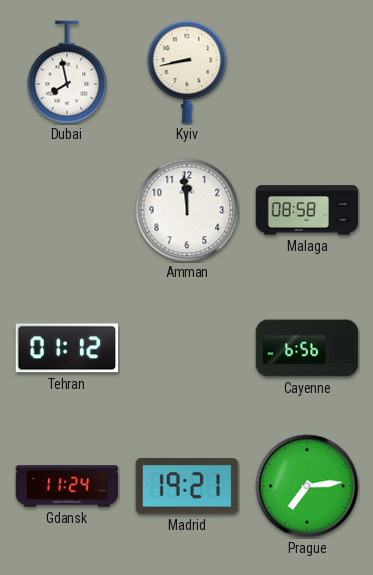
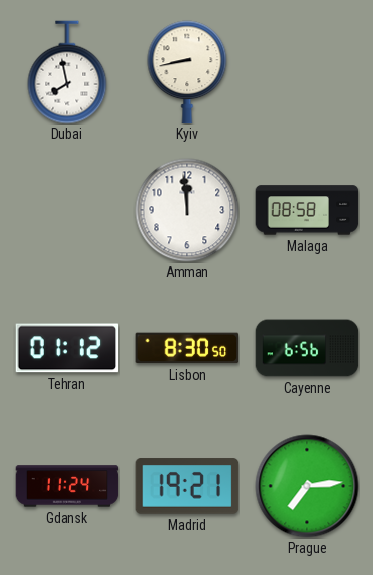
Lisbon: none -> 8:30
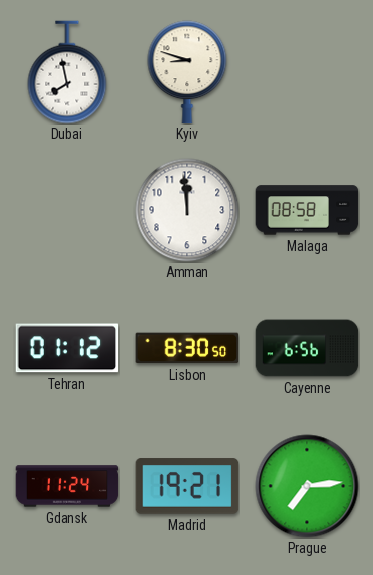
Kyiv: 8:43 -> 8:48
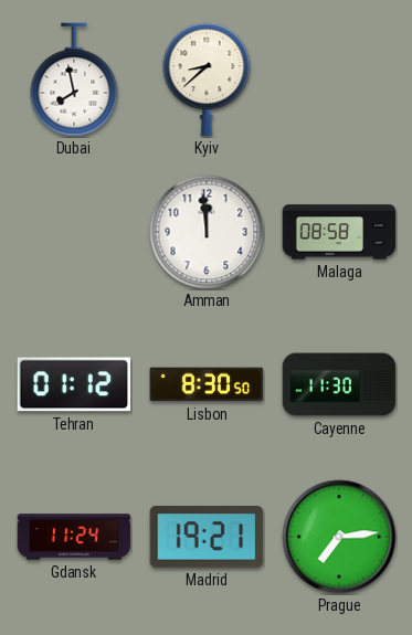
Kyiv: 8:48 -> 8:38
Cayenne: 6:56 -> 11:30
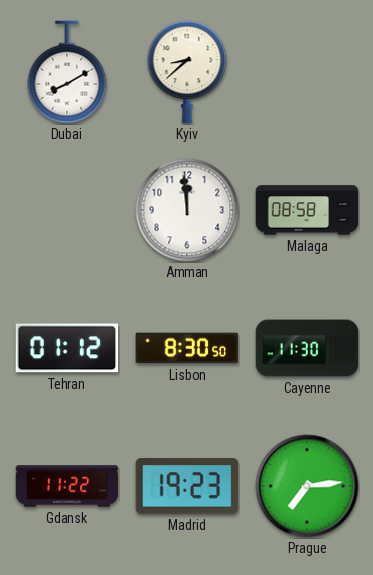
Dubai: 7:58 -> 8:10
Gdansk: 11:24 -> 11:22
Madrid: 19:21 -> 19:23
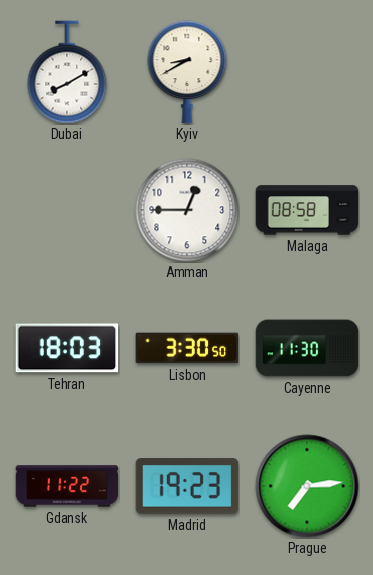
Kyiv: 8:38 -> 8:40
Amman: 11:59 -> 12:45
Tehran: 01:12 -> 18:03
Lisbon: 8:30 -> 3:30
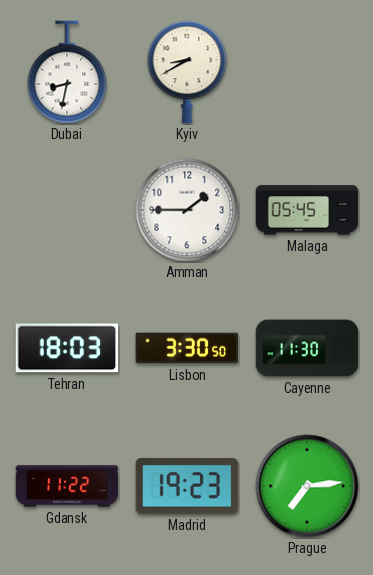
Dubai: 8:10 -> 8:32
Amman: 12:45 -> 1:45
Malaga: 08:58 -> 05:45
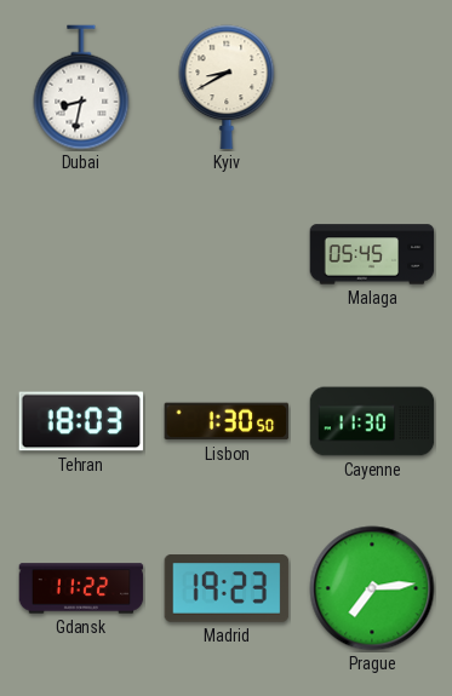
Amman: 1:45 -> none
Lisbon: 3:30 -> 1:30
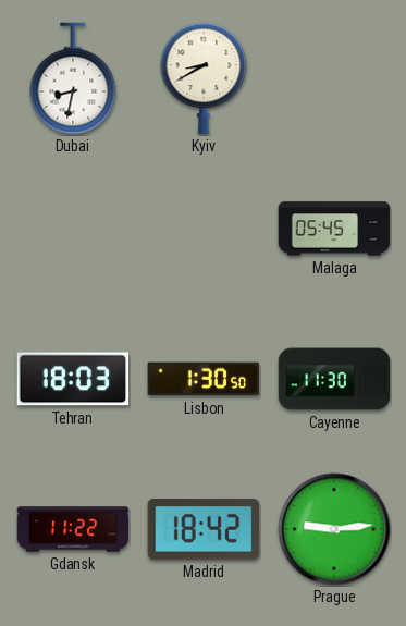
Madrid: 19:23 -> 18:42
Prague: 7:14 -> 9:14
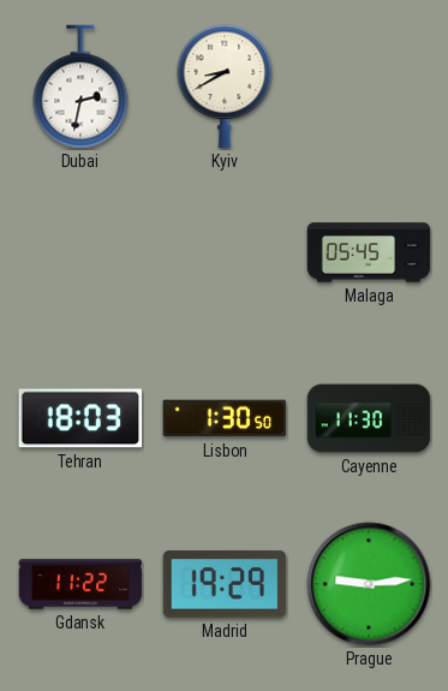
Dubai: 8:32 -> 2:32
Madrid: 18:42 -> 19:29
